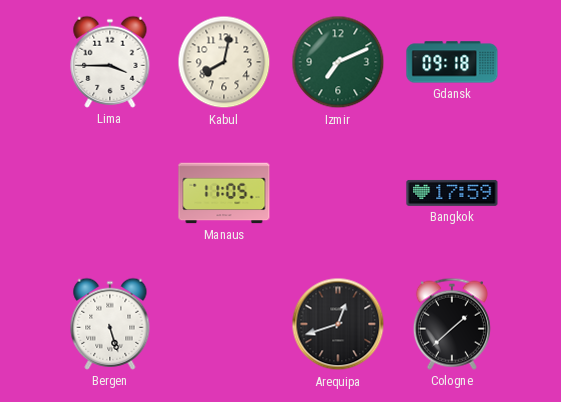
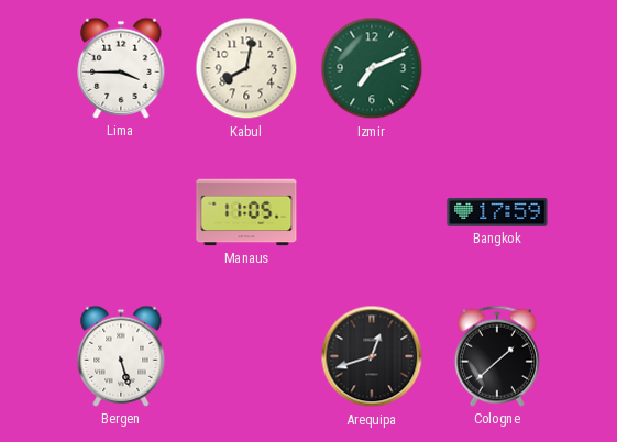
Gdansk: 09:18 -> none
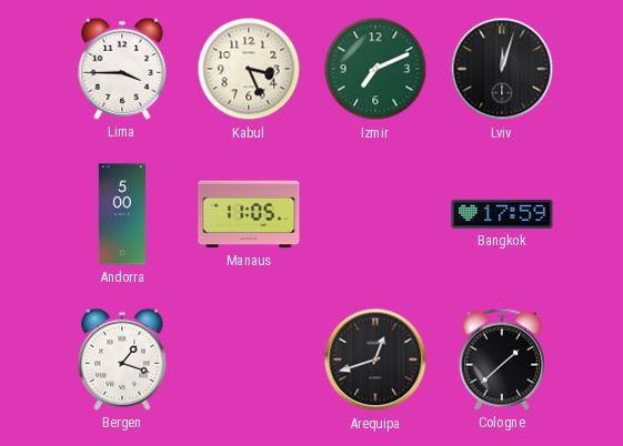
Kabul: 8:02 -> 3:26
Lviv: none -> 12:03
Andorra: none -> 5:00
Bergen: 5:27 -> 1:18
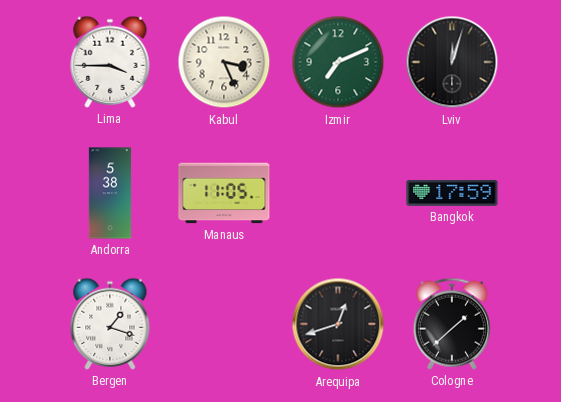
Andorra: 5:00 -> 5:38
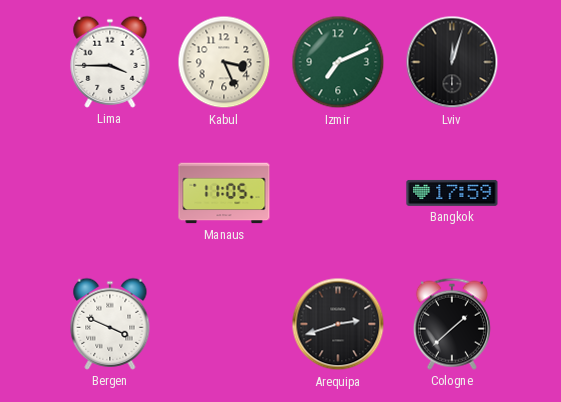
Andorra: 5:38 -> none
Bergen: 1:18 -> 3:49
Arequipa: 12:42 -> 2:42
